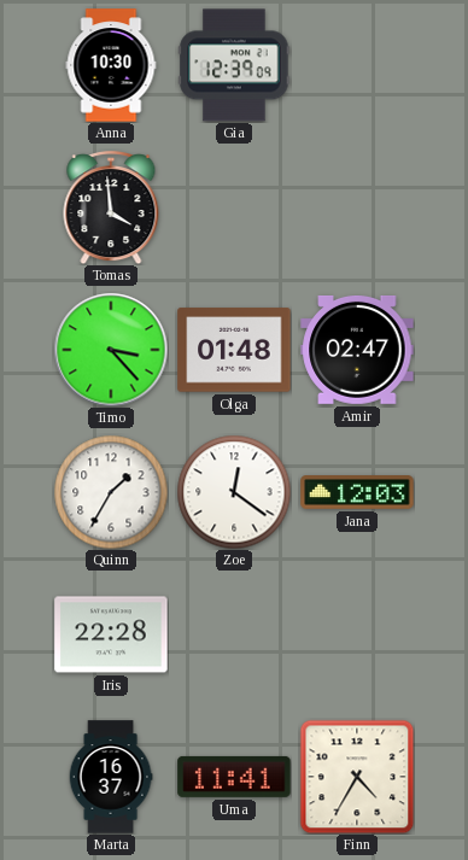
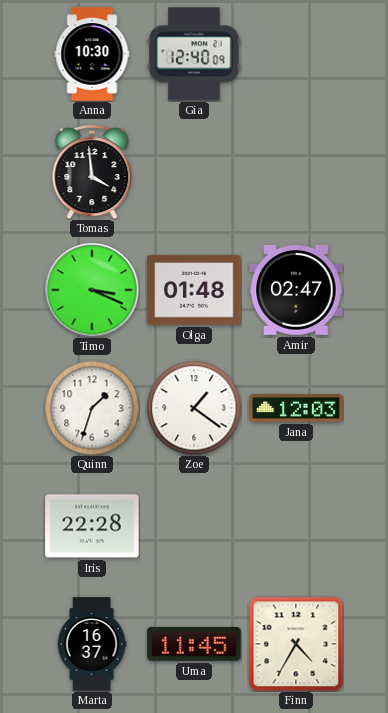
Gia: 12:39 -> 12:40
Timo: 3:23 -> 3:19
Quinn: 1:35 -> 1:33
Zoe: 12:21 -> 1:21
Uma: 11:41 -> 11:45
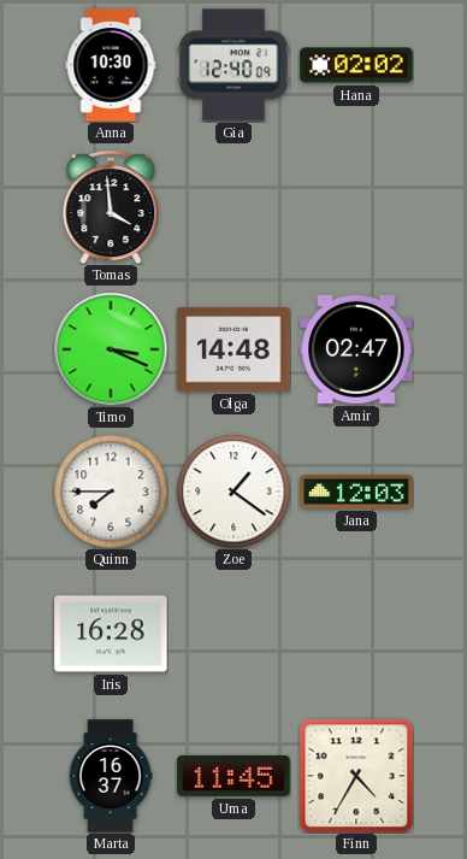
Hana: none -> 02:02
Olga: 01:48 -> 14:48
Quinn: 1:33 -> 7:45
Iris: 22:28 -> 16:28
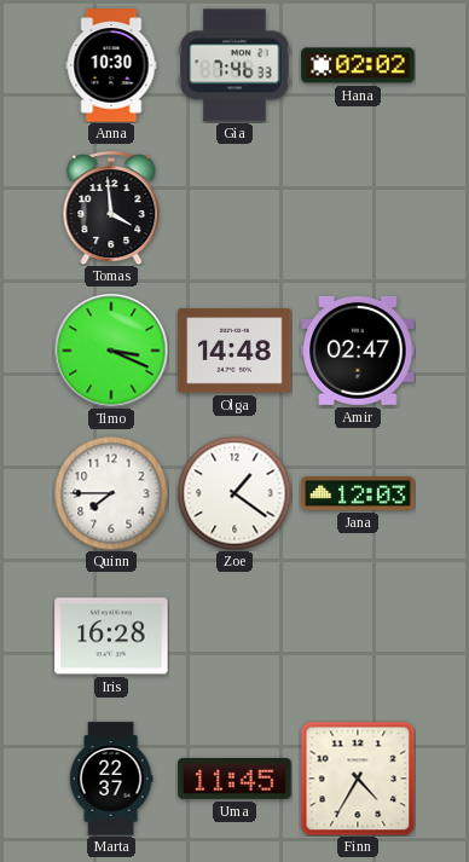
Gia: 12:40 -> 7:46
Marta: 16:37 -> 22:37
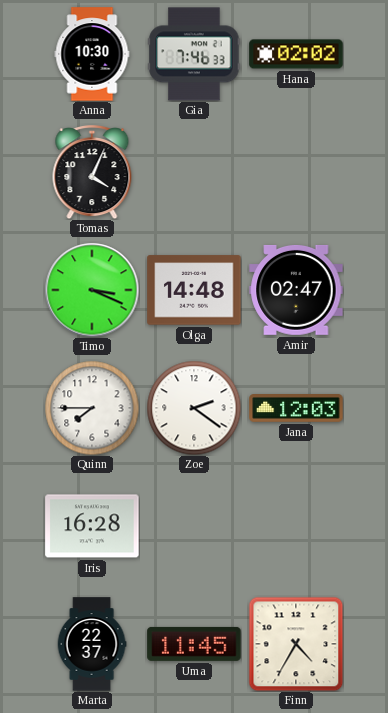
Tomas: 3:59 -> 4:04
Zoe: 1:21 -> 2:21
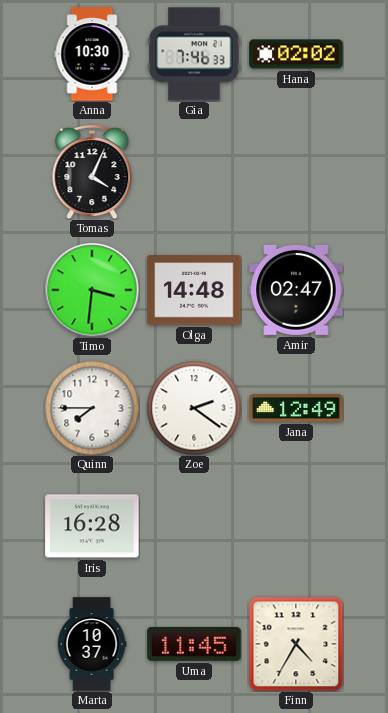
Timo: 3:19 -> 3:31
Jana: 12:03 -> 12:49
Marta: 22:37 -> 10:37
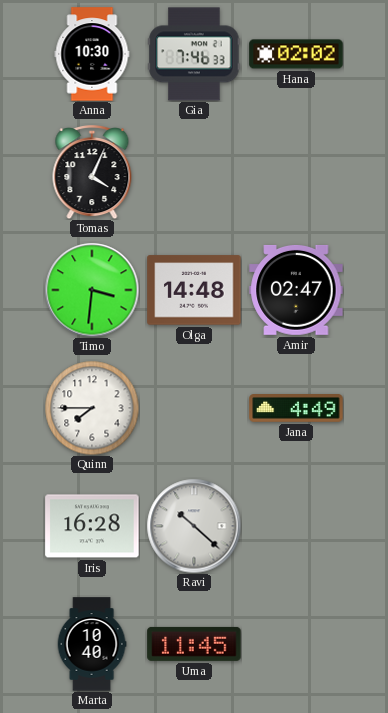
Zoe: 2:21 -> none
Jana: 12:49 -> 4:49
Ravi: none -> 10:22
Marta: 10:37 -> 10:40
Finn: 4:35 -> none
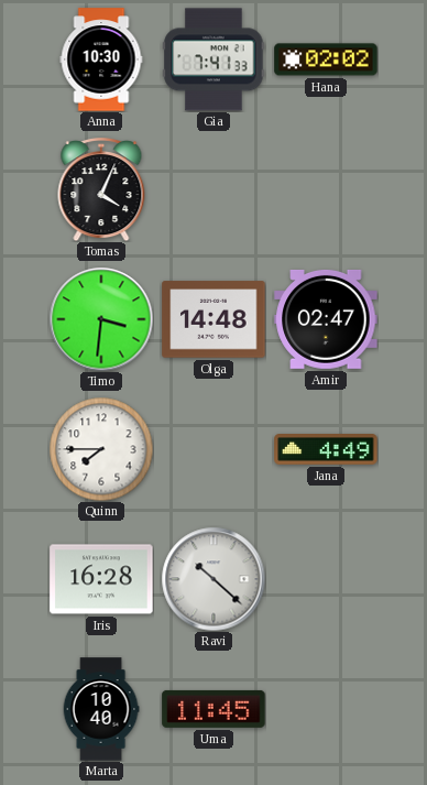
Gia: 7:46 -> 7:41
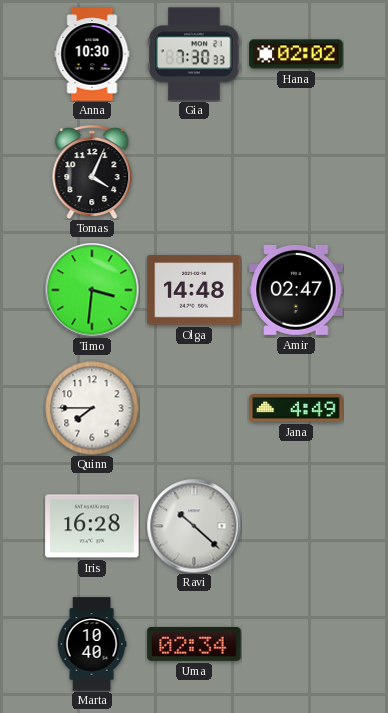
Gia: 7:41 -> 7:30
Uma: 11:45 -> 02:34
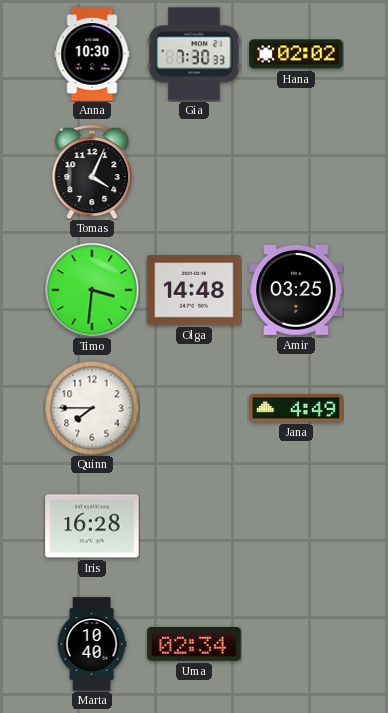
Amir: 02:47 -> 03:25
Ravi: 10:22 -> none
